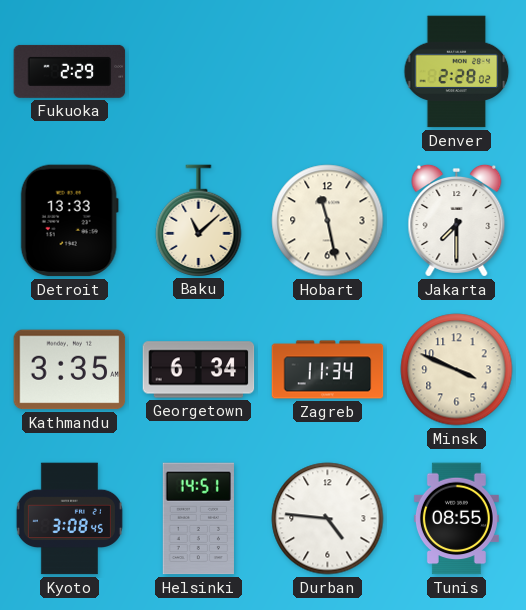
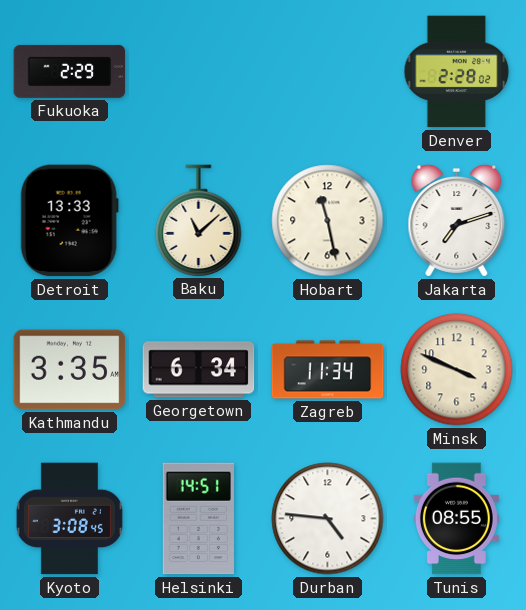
Jakarta: 7:30 -> 7:12
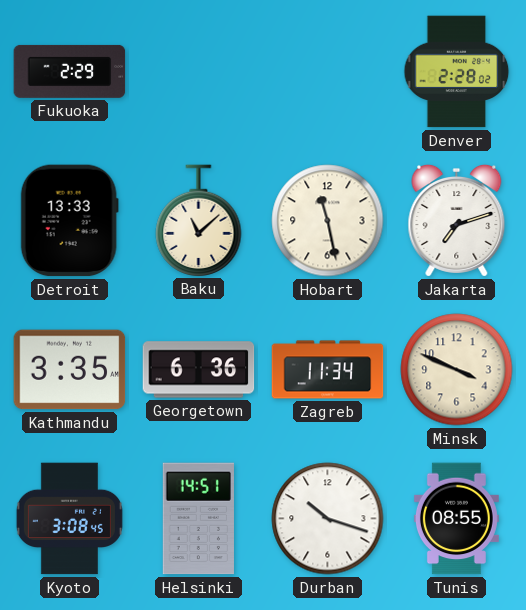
Georgetown: 6:34 -> 6:36
Durban: 4:46 -> 10:18
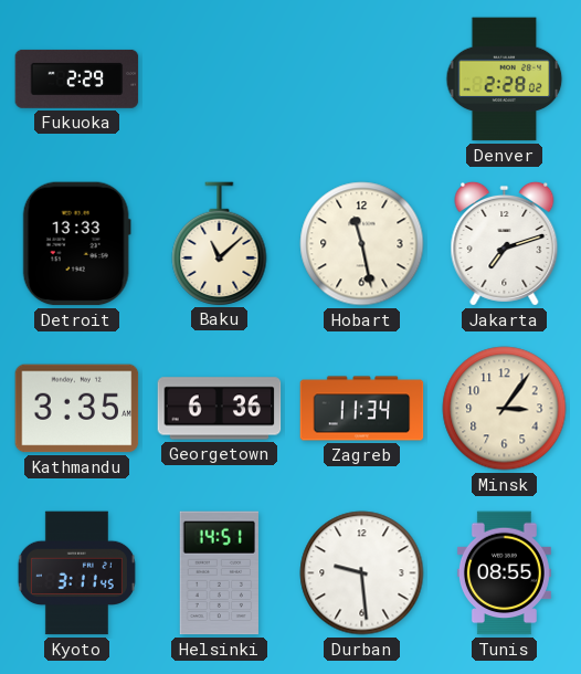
Minsk: 3:49 -> 3:06
Kyoto: 3:08 -> 3:11
Durban: 10:18 -> 9:29
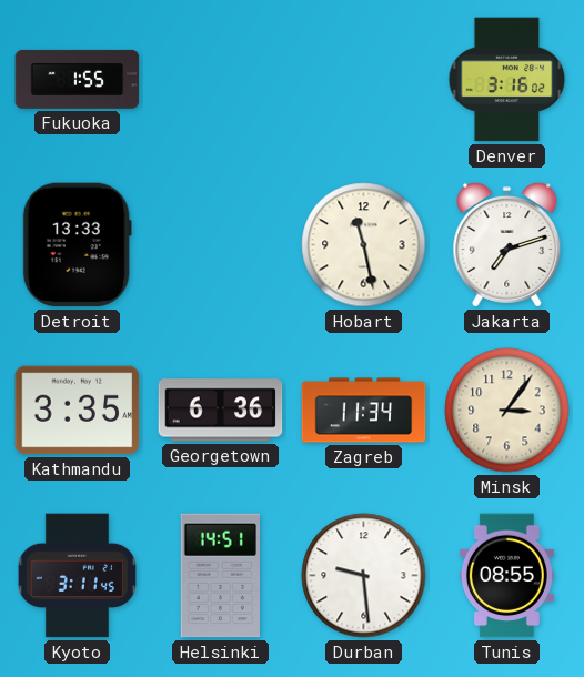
Fukuoka: 2:29 -> 1:55
Denver: 2:28 -> 3:16
Baku: 11:08 -> none
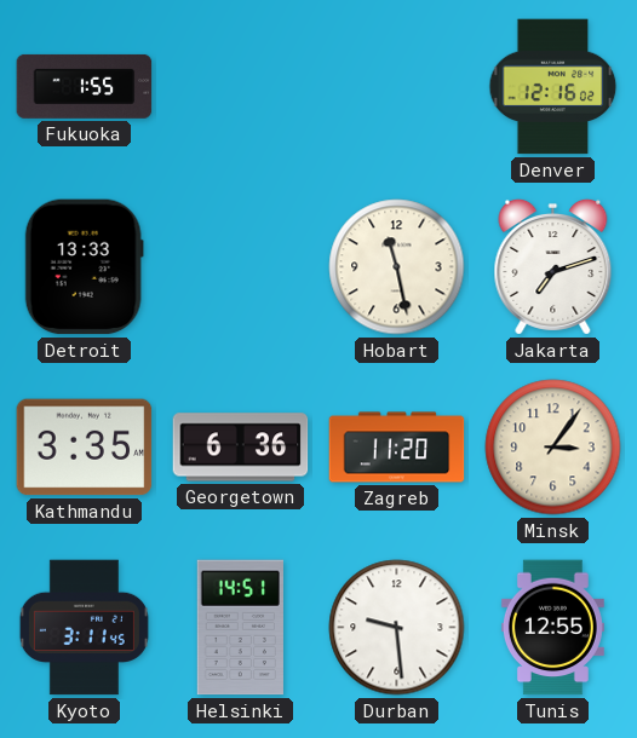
Denver: 3:16 -> 12:16
Zagreb: 11:34 -> 11:20
Tunis: 08:55 -> 12:55
